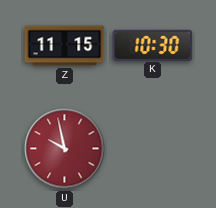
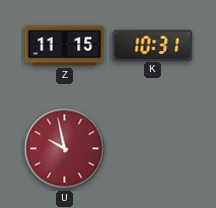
K: 10:30 -> 10:31
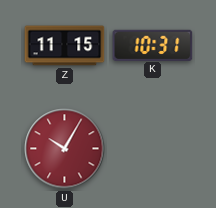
U: 9:58 -> 10:05
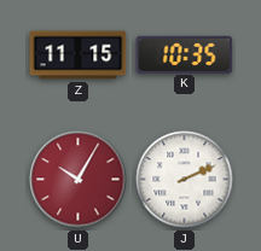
K: 10:31 -> 10:35
J: none -> 2:11
